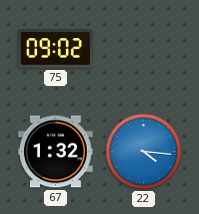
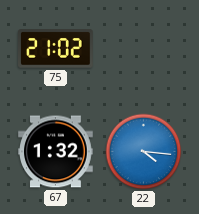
75: 09:02 -> 21:02
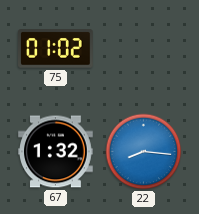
75: 21:02 -> 01:02
22: 4:16 -> 8:16
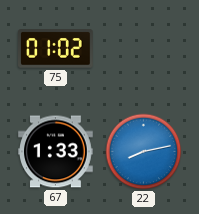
67: 1:32 -> 1:33
22: 8:16 -> 8:13
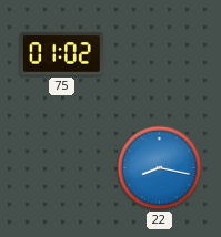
67: 1:33 -> none
22: 8:13 -> 8:17
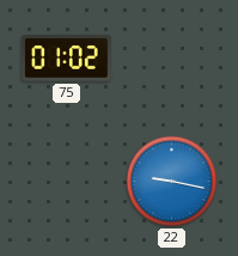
22: 8:17 -> 9:17
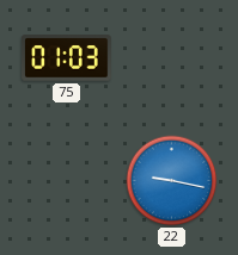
75: 01:02 -> 01:03
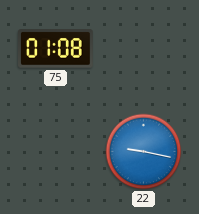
75: 01:03 -> 01:08
